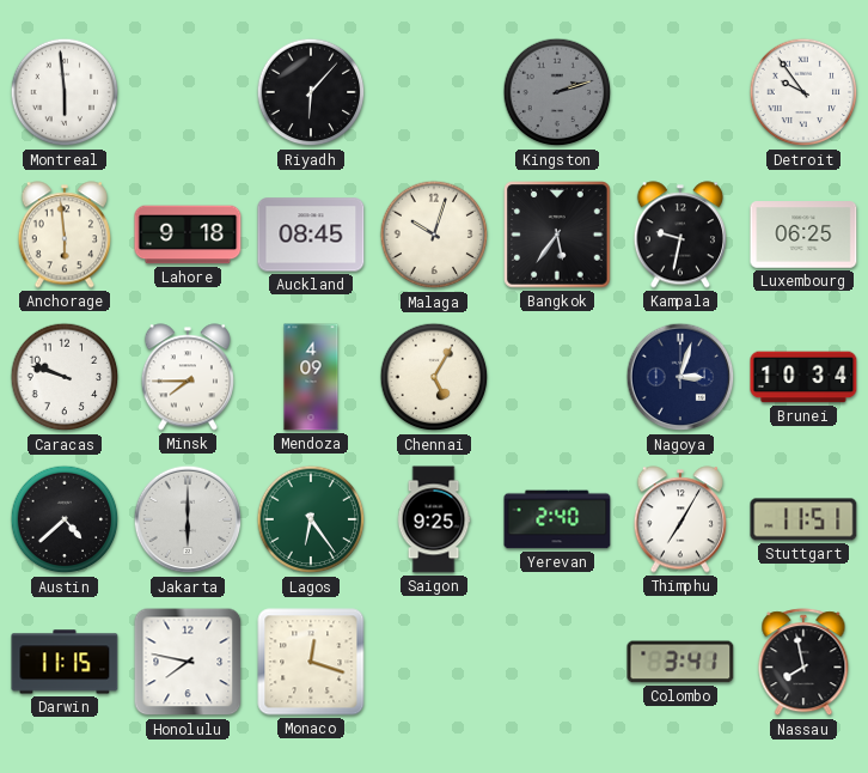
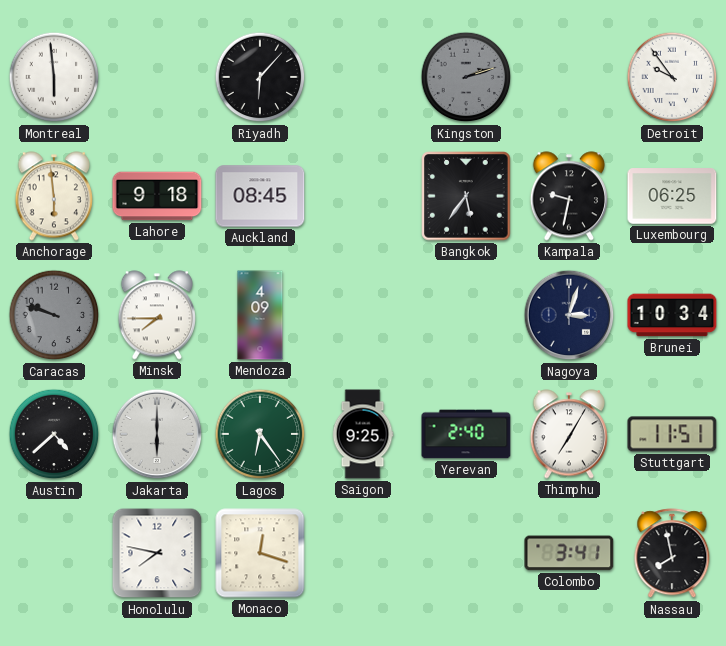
Malaga: 10:03 -> none
Caracas dial: white -> grey
Chennai: 5:05 -> none
Darwin: 11:15 -> none
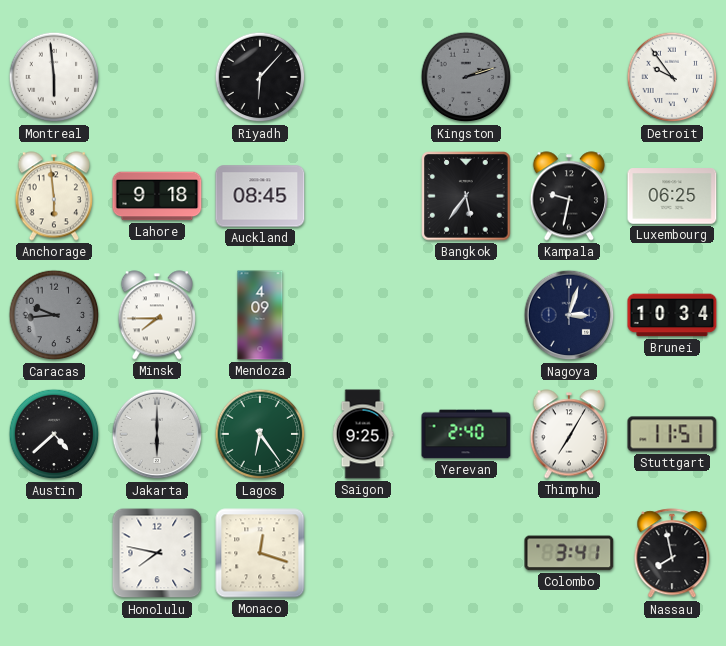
Caracas: 9:48 -> 9:44
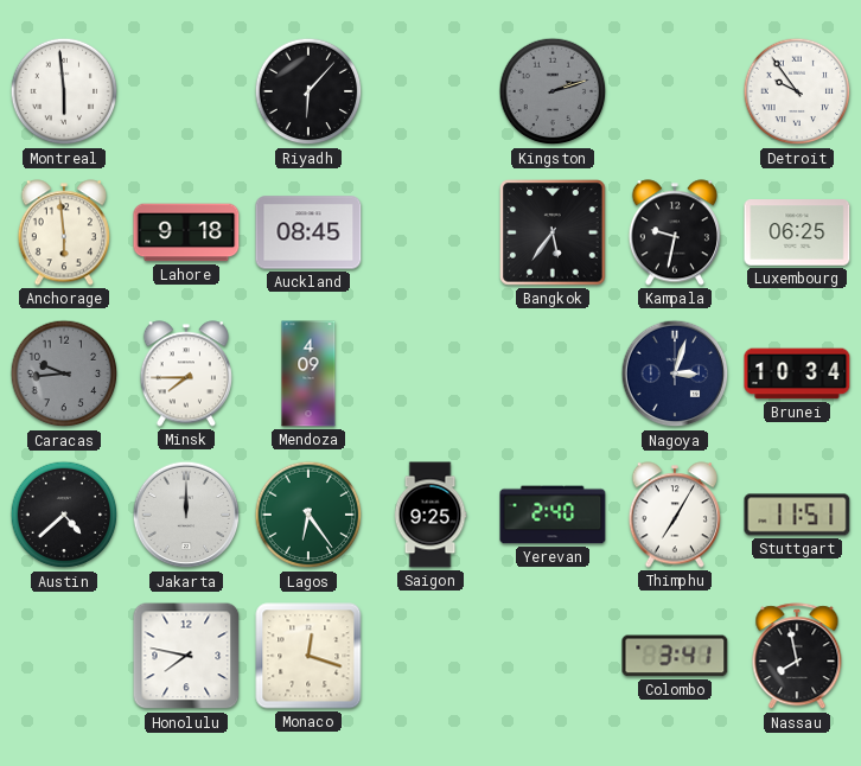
Jakarta: 6:00 -> 12:00
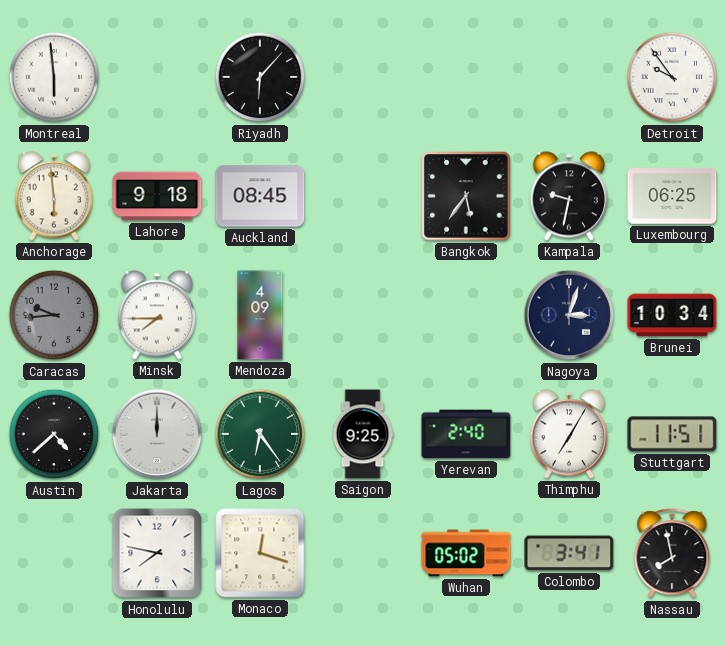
Kingston: 2:12 -> none
Wuhan: none -> 05:02
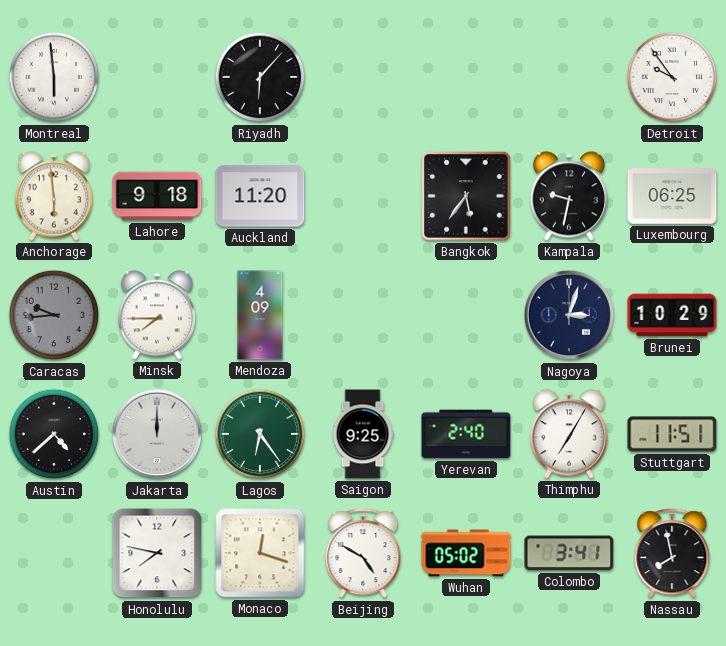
Auckland: 08:45 -> 11:20
Brunei: 10:34 -> 10:29
Beijing: none -> 4:50
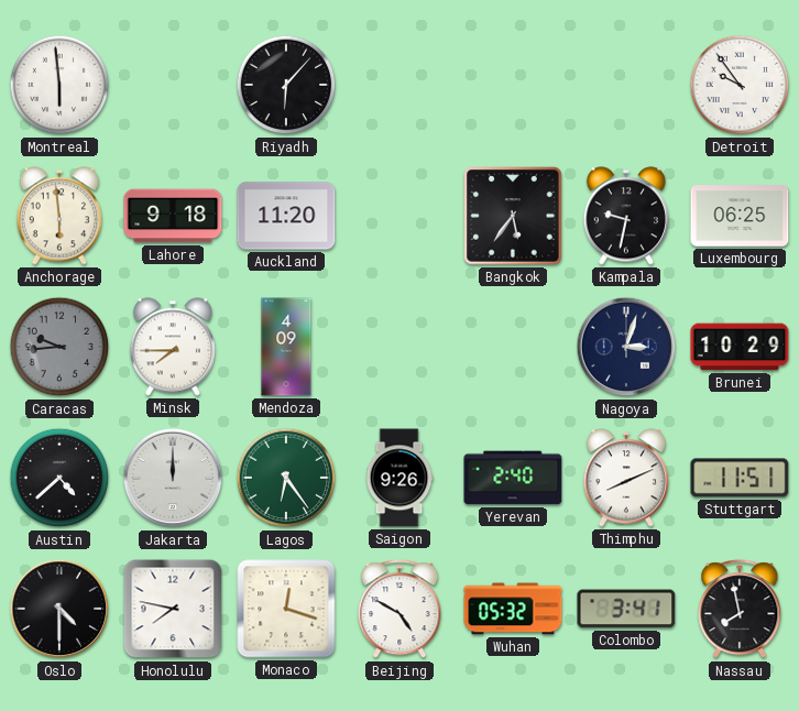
Saigon: 9:25 -> 9:26
Thimphu: 7:05 -> 8:11
Oslo: none -> 4:30
Wuhan: 05:02 -> 05:32
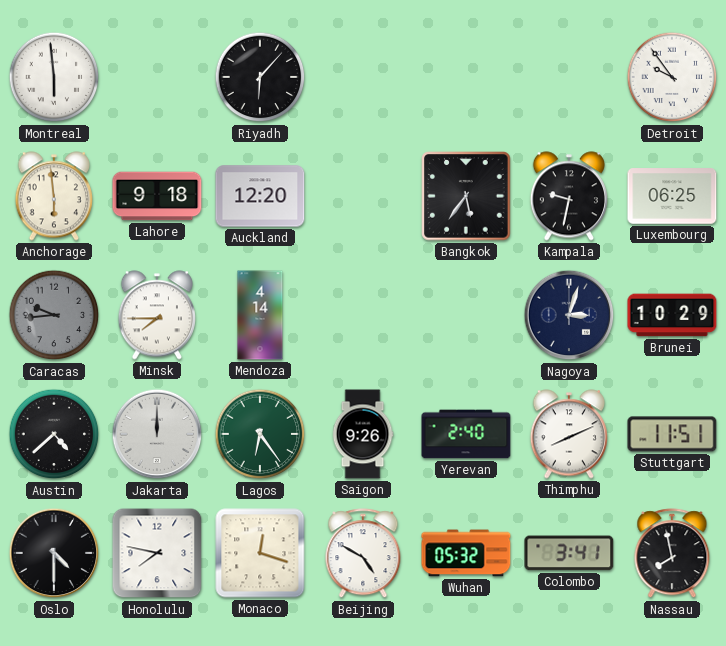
Auckland: 11:20 -> 12:20
Mendoza: 4:09 -> 4:14
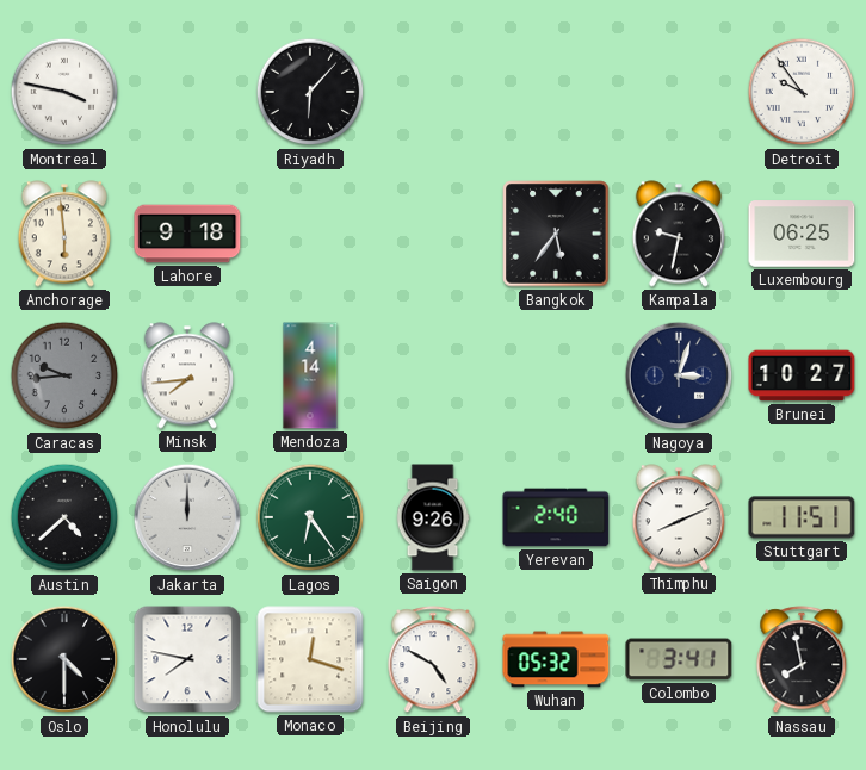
Montreal: 5:59 -> 3:47
Auckland: 12:20 -> none
Minsk: 7:45 -> 7:44
Brunei: 10:29 -> 10:27
